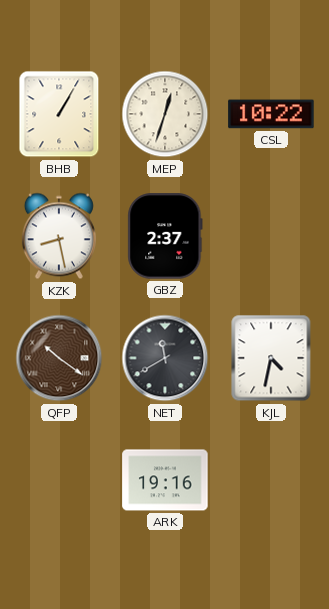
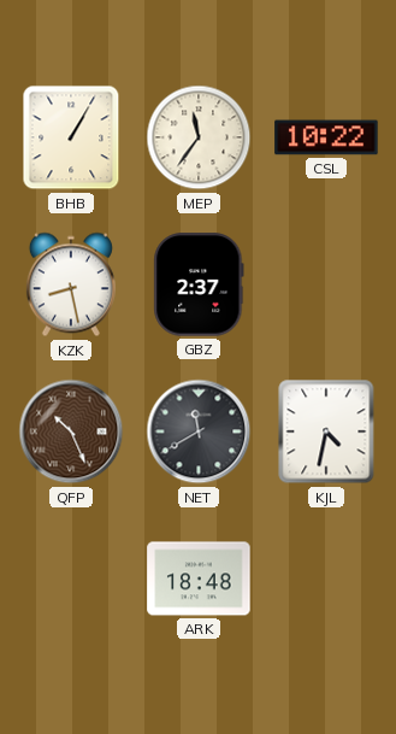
MEP: 12:33 -> 11:36
QFP: 10:21 -> 10:26
ARK: 19:16 -> 18:48
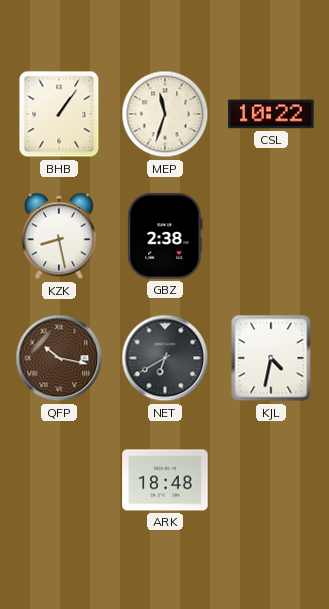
BHB: 1:05 -> 1:06
MEP: 11:36 -> 11:33
GBZ: 2:37 -> 2:38
QFP: 10:26 -> 10:17
NET: 11:40 -> 6:40
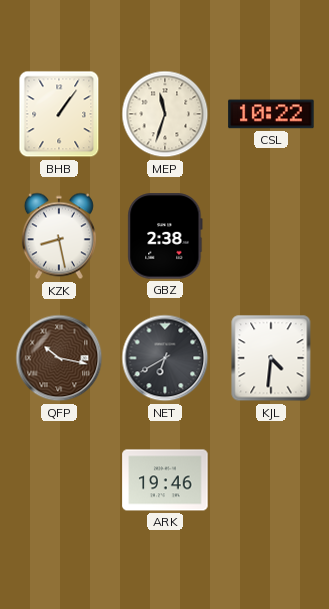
KJL: 4:32 -> 4:31
ARK: 18:48 -> 19:46
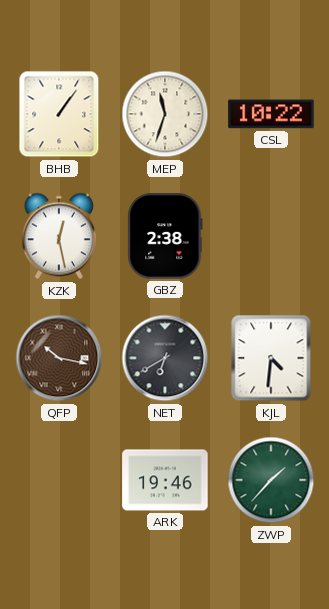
KZK: 8:28 -> 12:28
ZWP: none -> 1:37
